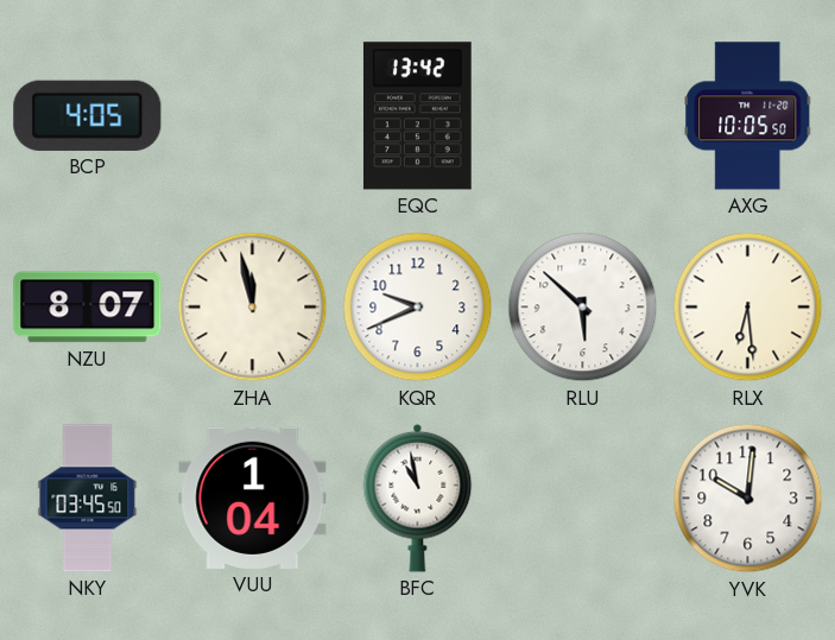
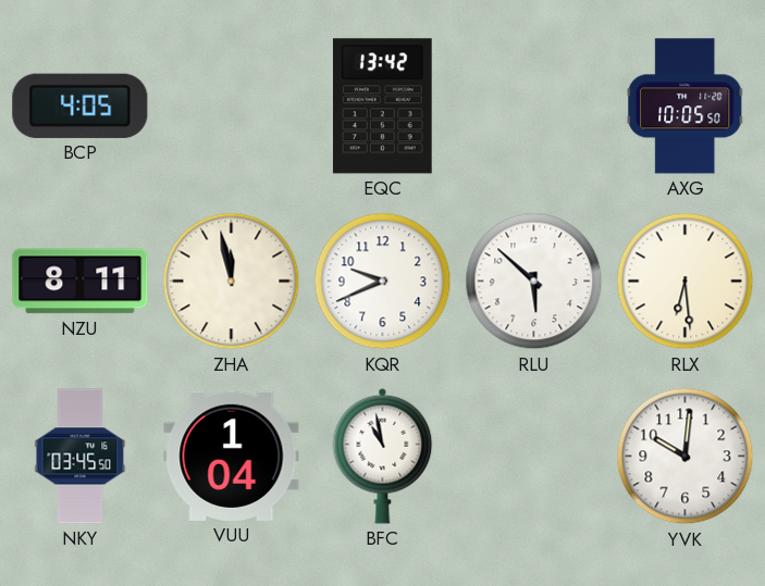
NZU: 8:07 -> 8:11
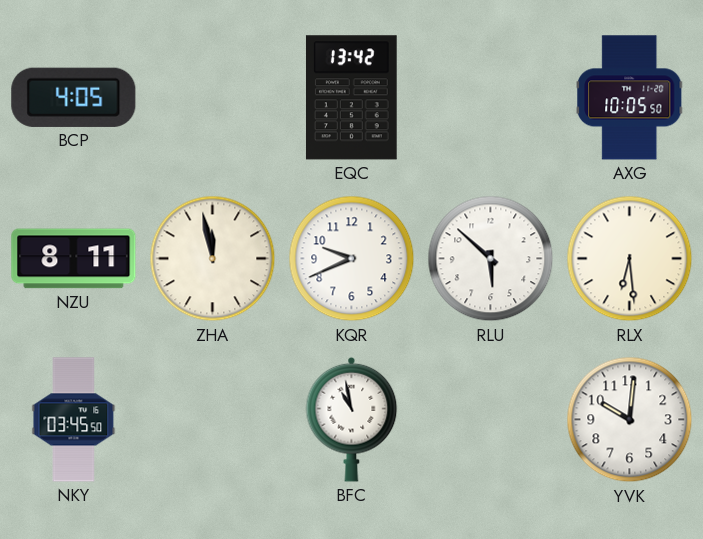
VUU: 1:04 -> none
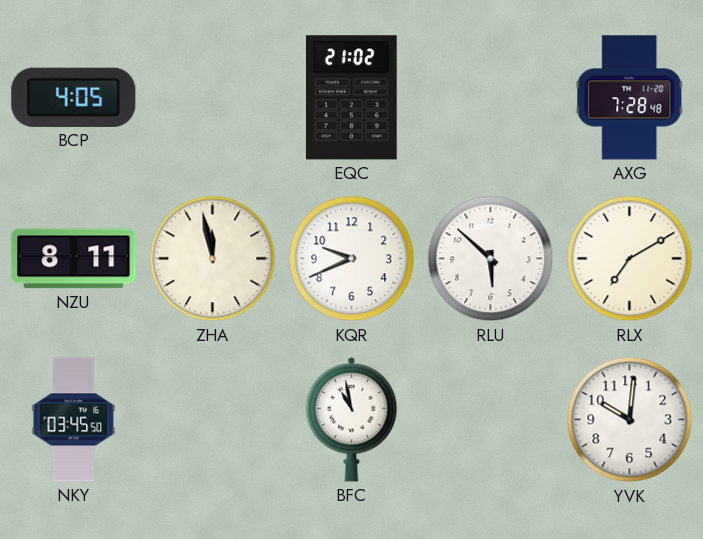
EQC: 13:42 -> 21:02
AXG: 10:05 -> 7:28
RLX: 6:29 -> 7:10
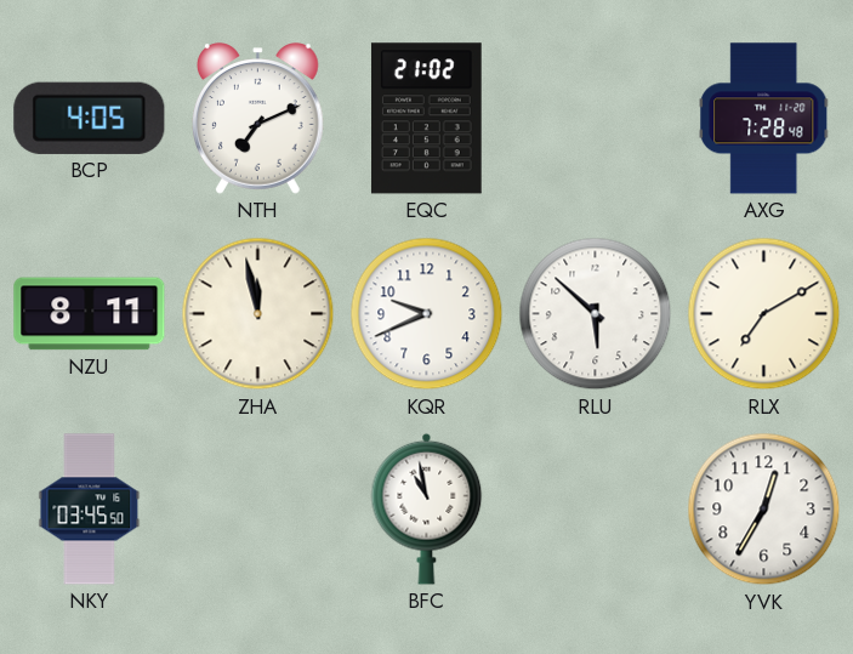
NTH: none -> 7:11
YVK: 10:01 -> 12:35
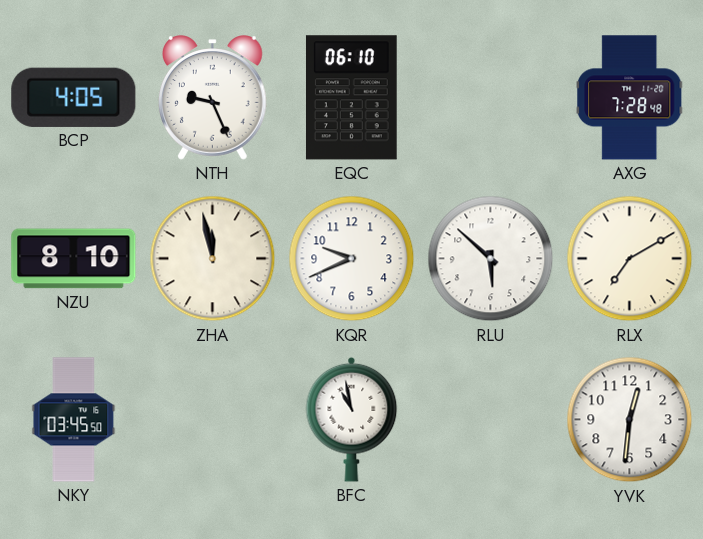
NTH: 7:11 -> 9:26
EQC: 21:02 -> 06:10
NZU: 8:11 -> 8:10
YVK: 12:35 -> 12:31
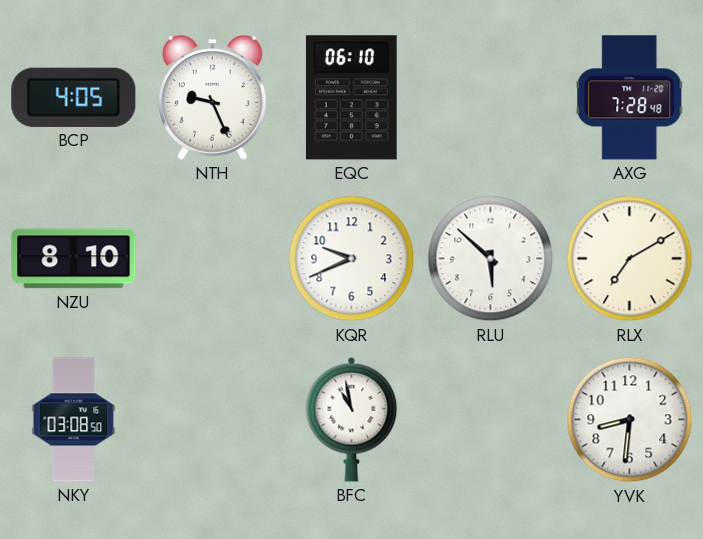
ZHA: 11:58 -> none
NKY: 03:45 -> 03:08
YVK: 12:31 -> 8:31
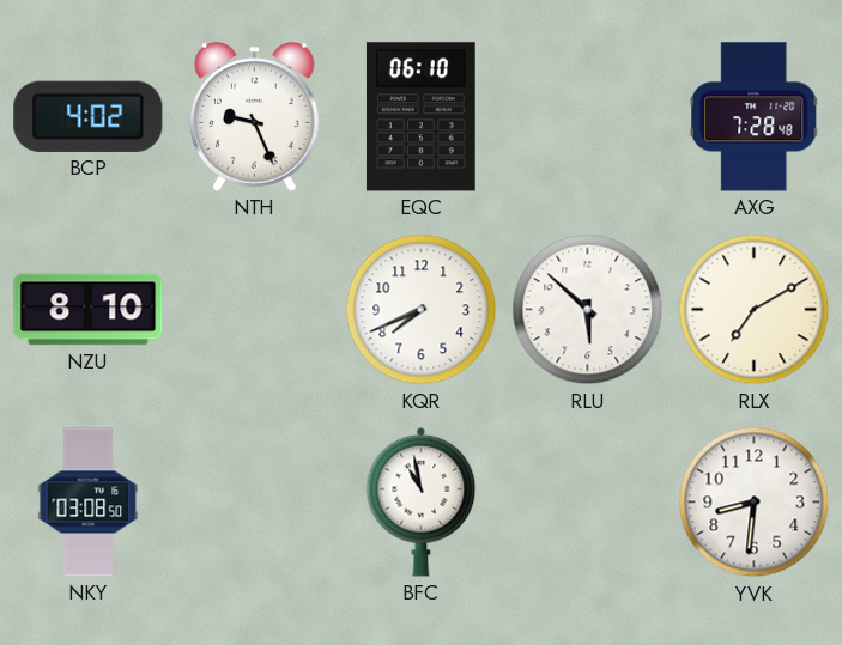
BCP: 4:05 -> 4:02
KQR: 9:41 -> 7:41
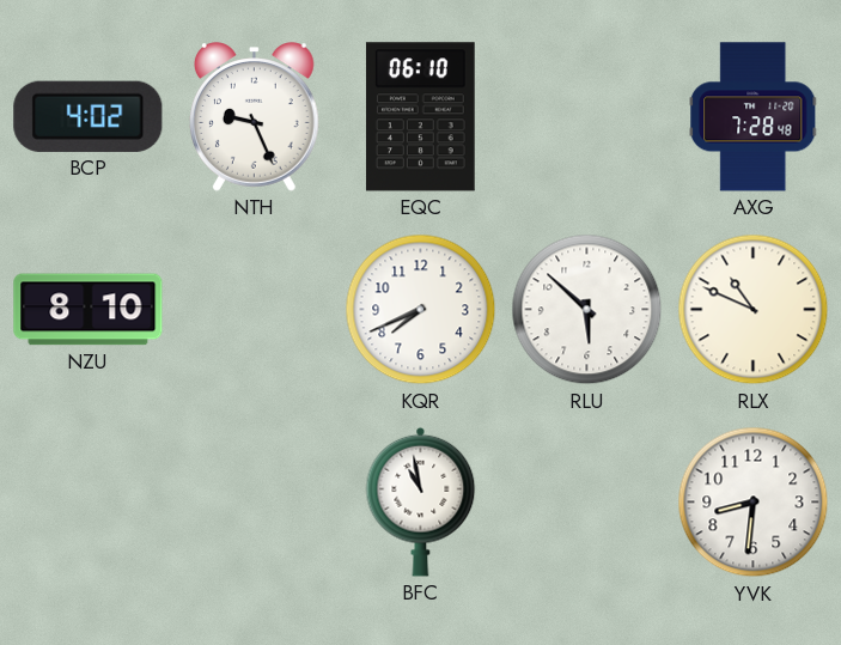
RLX: 7:10 -> 10:49
NKY: 03:08 -> none
